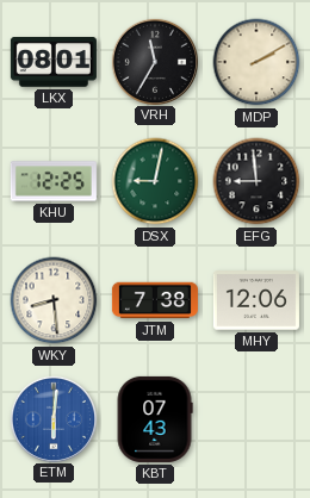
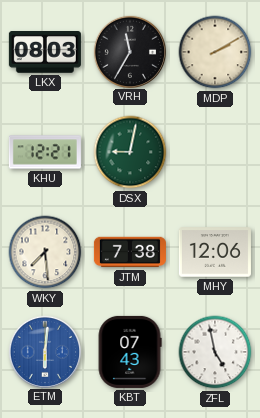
LKX: 08:01 -> 08:03
KHU: 12:25 -> 12:21
EFG: 8:59 -> none
WKY: 8:29 -> 7:29
ZFL: none -> 4:58
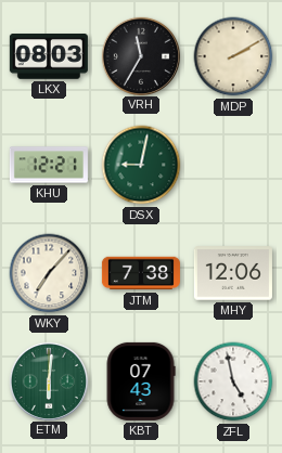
WKY: 7:29 -> 7:07
ETM dial: blue -> green
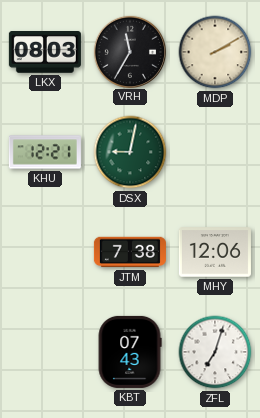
WKY: 7:07 -> none
ETM: 6:01 -> none
ZFL: 4:58 -> 7:03
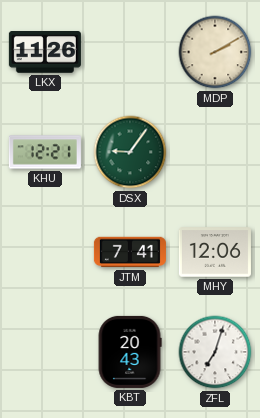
LKX: 08:03 -> 11:26
VRH: 11:35 -> none
DSX: 9:02 -> 9:06
JTM: 7:38 -> 7:41
KBT: 07:43 -> 20:43
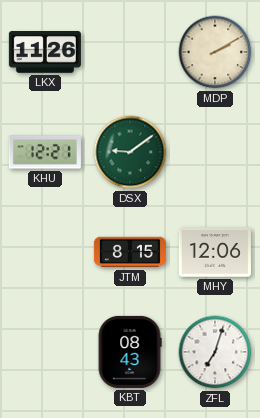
DSX: 9:06 -> 9:09
JTM: 7:41 -> 8:15
KBT: 20:43 -> 08:43
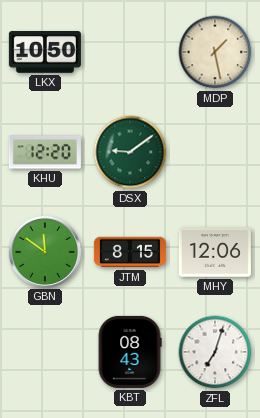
LKX: 11:26 -> 10:50
MDP: 2:10 -> 1:28
KHU: 12:21 -> 12:20
GBN: none -> 11:51
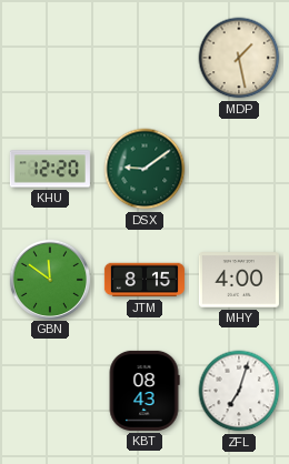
LKX: 10:50 -> none
MHY: 12:06 -> 4:00
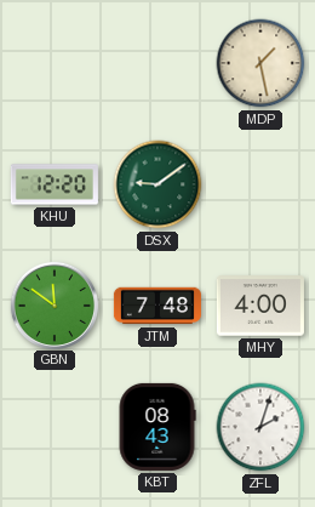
JTM: 8:15 -> 7:48
ZFL: 7:03 -> 2:03
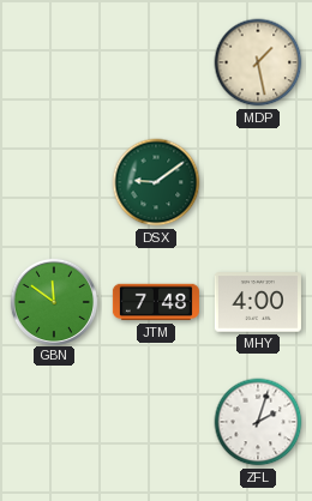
KHU: 12:20 -> none
KBT: 08:43 -> none
